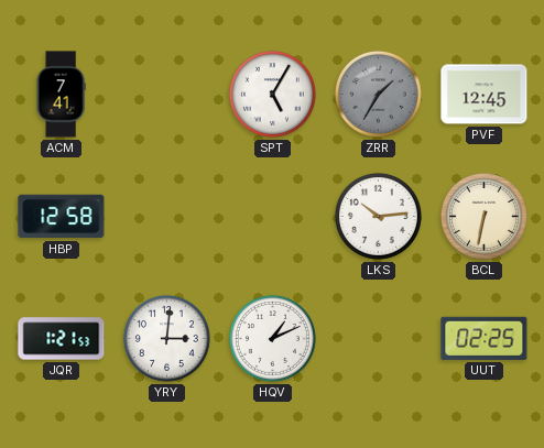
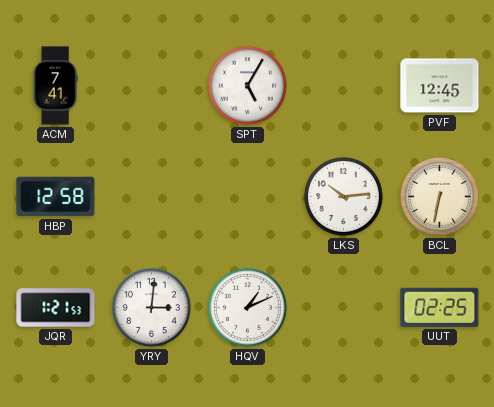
ZRR: 1:35 -> none
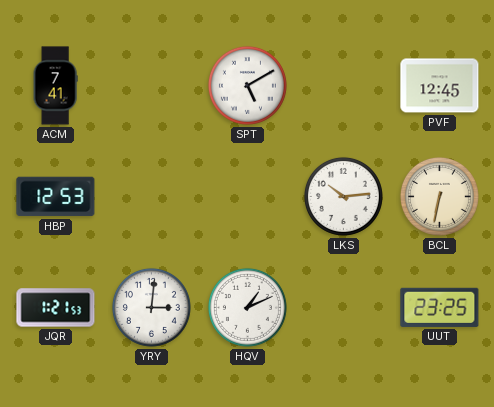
SPT: 5:05 -> 5:10
HBP: 12:58 -> 12:53
UUT: 02:25 -> 23:25
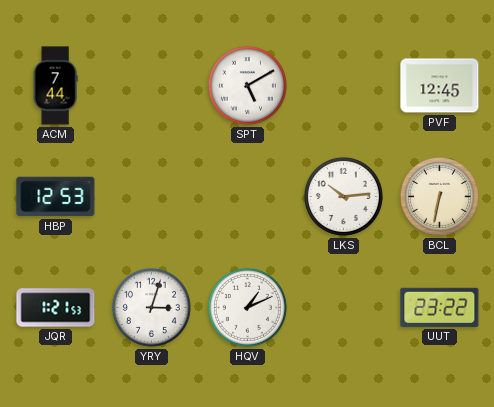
ACM: 7:41 -> 7:44
YRY: 3:01 -> 3:03
UUT: 23:25 -> 23:22
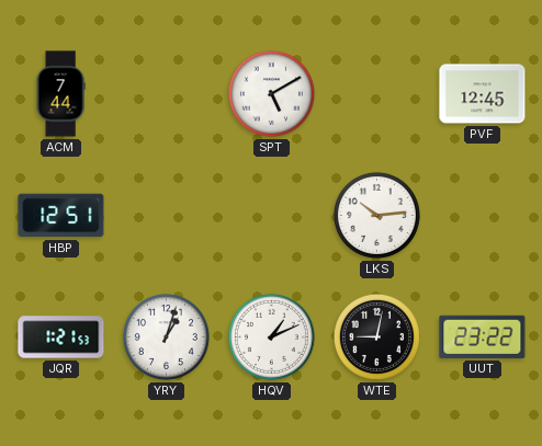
HBP: 12:53 -> 12:51
BCL: 6:32 -> none
YRY: 3:03 -> 1:03
WTE: none -> 9:02
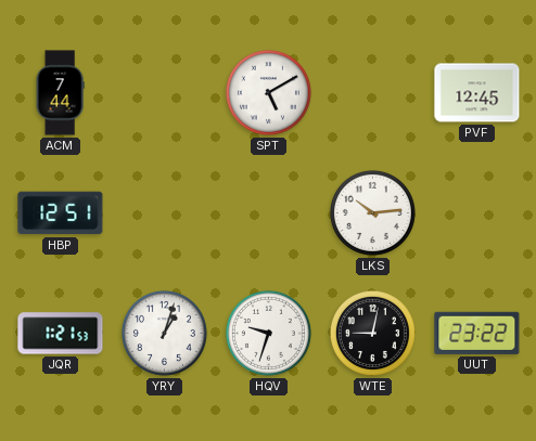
HQV: 1:11 -> 9:33
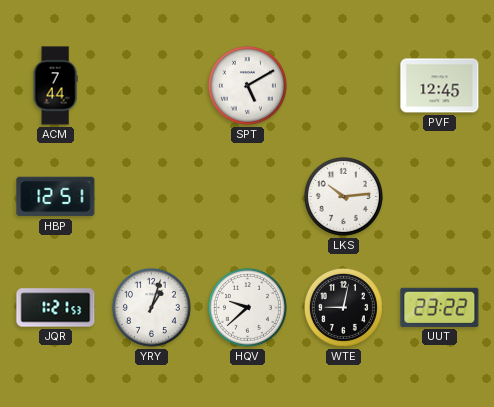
HQV: 9:33 -> 9:38
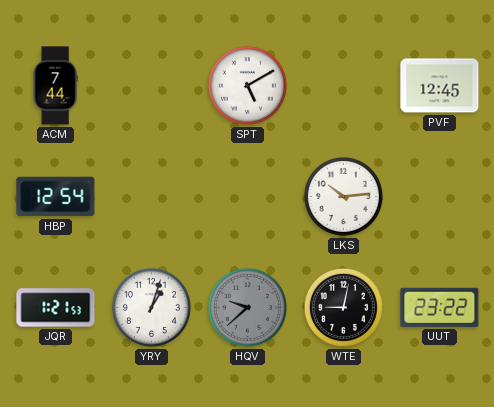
HBP: 12:51 -> 12:54
HQV dial: white -> grey
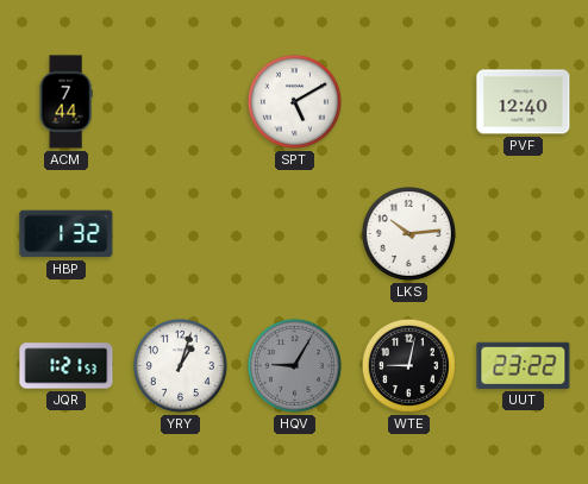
PVF: 12:45 -> 12:40
HBP: 12:54 -> 1:32
HQV: 9:38 -> 9:05
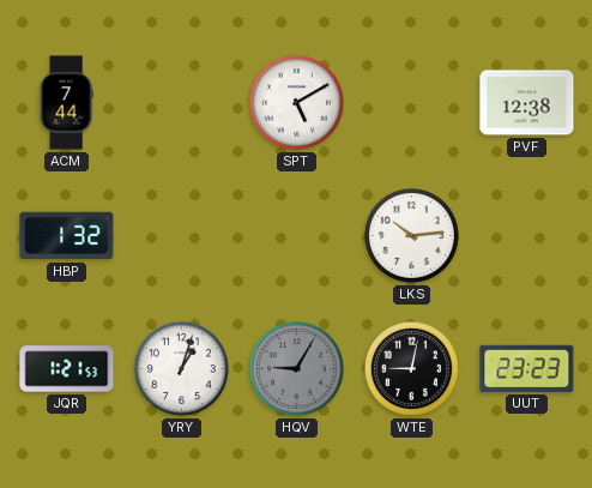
PVF: 12:40 -> 12:38
UUT: 23:22 -> 23:23
